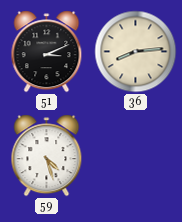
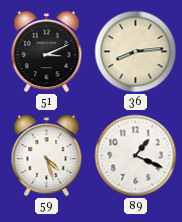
89: none -> 1:19
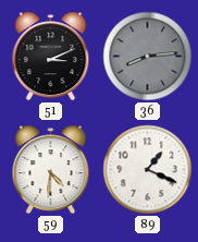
36 dial: cream -> grey
59: 4:27 -> 4:31
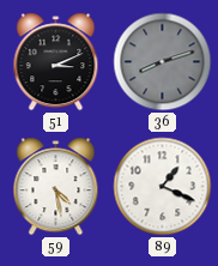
36: 8:14 -> 8:12
59: 4:31 -> 4:28
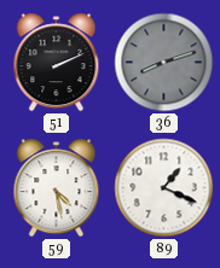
51: 3:11 -> 2:11
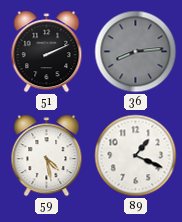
36: 8:12 -> 8:14
